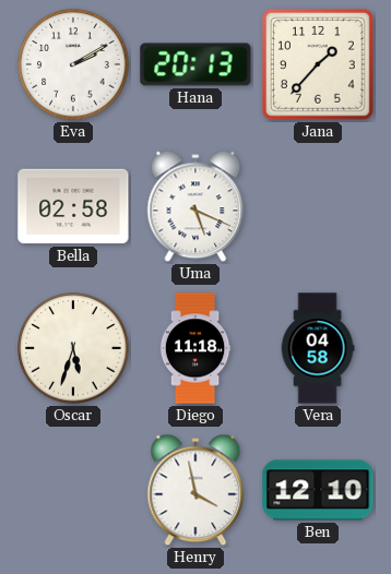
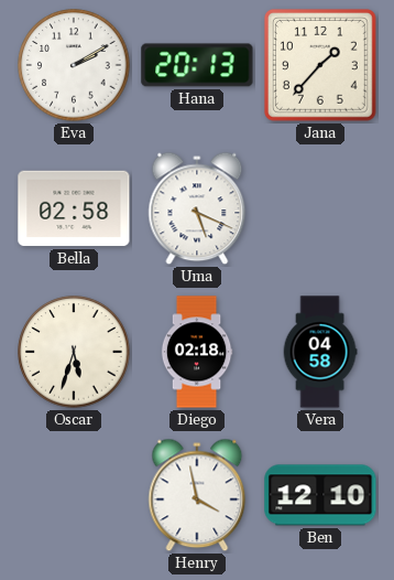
Diego: 11:18 -> 02:18
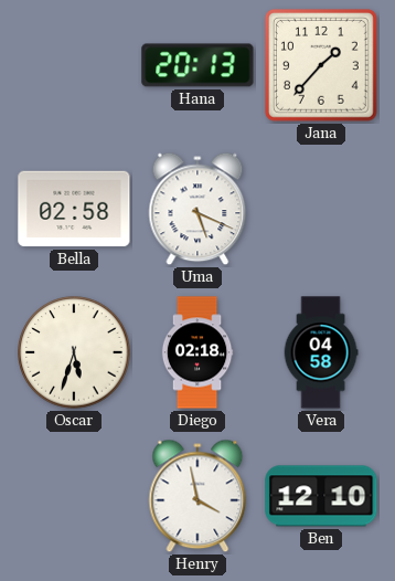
Eva: 2:10 -> none
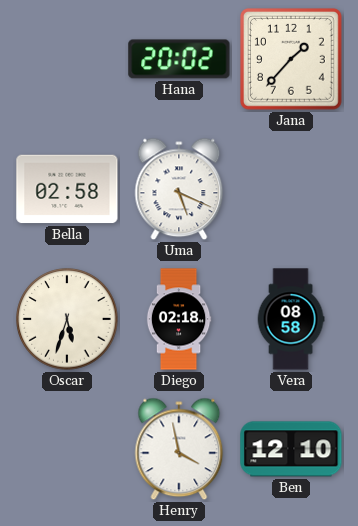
Hana: 20:13 -> 20:02
Vera: 04:58 -> 08:58
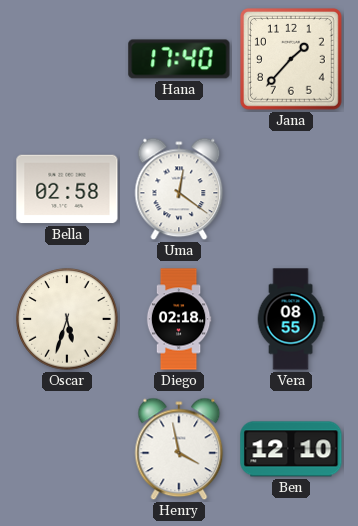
Hana: 20:02 -> 17:40
Uma: 5:19 -> 12:21
Vera: 08:58 -> 08:55
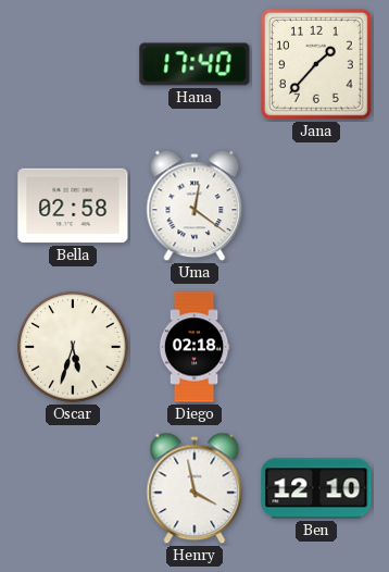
Vera: 08:55 -> none
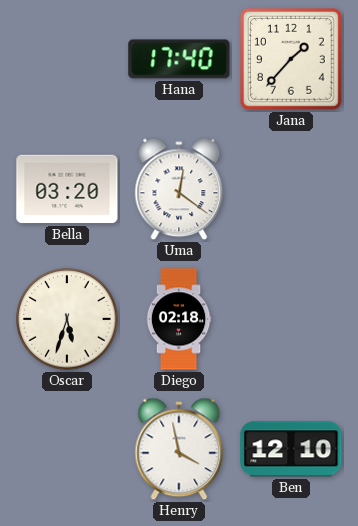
Bella: 02:58 -> 03:20
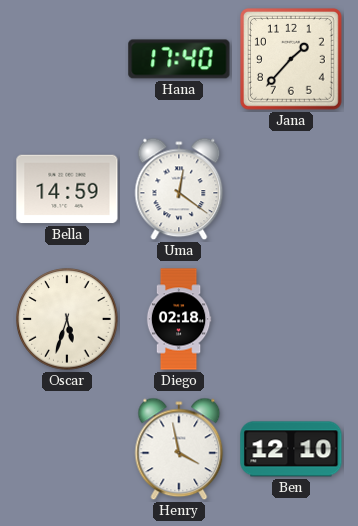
Bella: 03:20 -> 14:59
